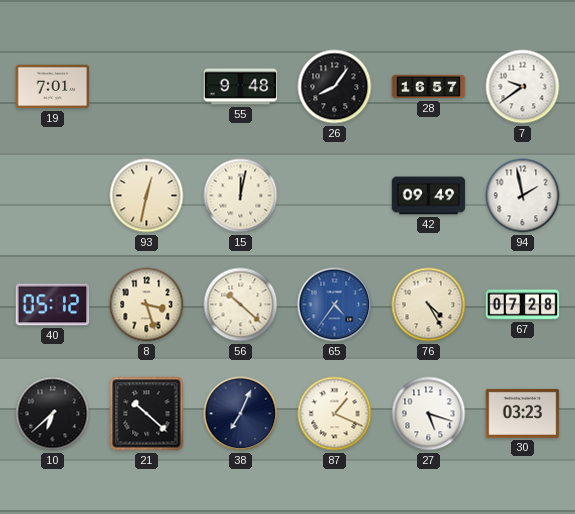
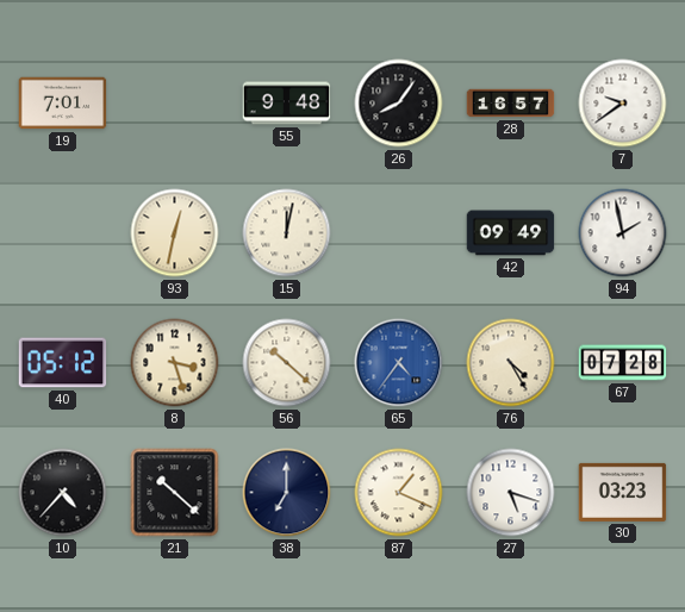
10: 6:38 -> 4:37
38: 7:04 -> 7:00
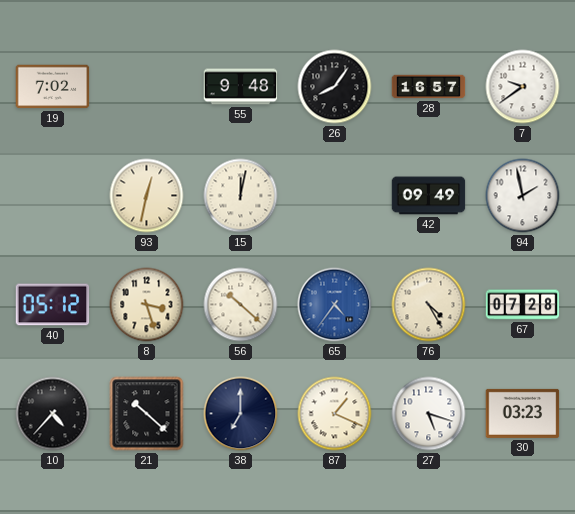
19: 7:01 -> 7:02
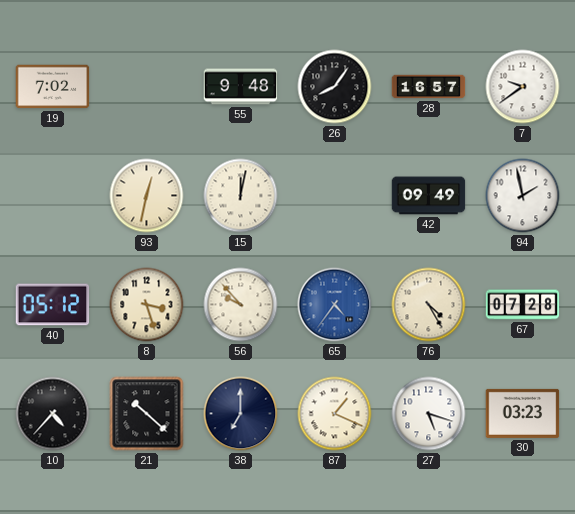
56: 10:22 -> 9:53
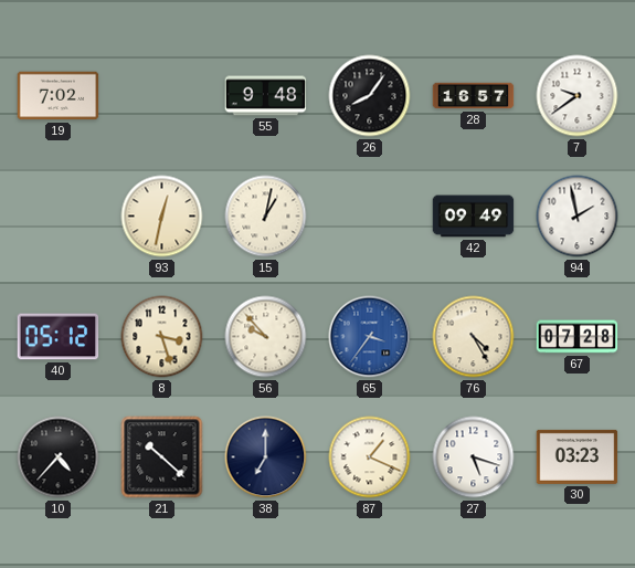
15: 12:02 -> 1:02
65: 4:36 -> 3:36
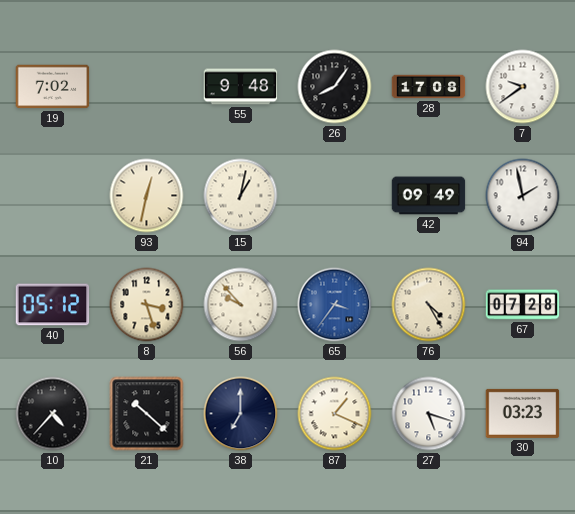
28: 16:57 -> 17:08
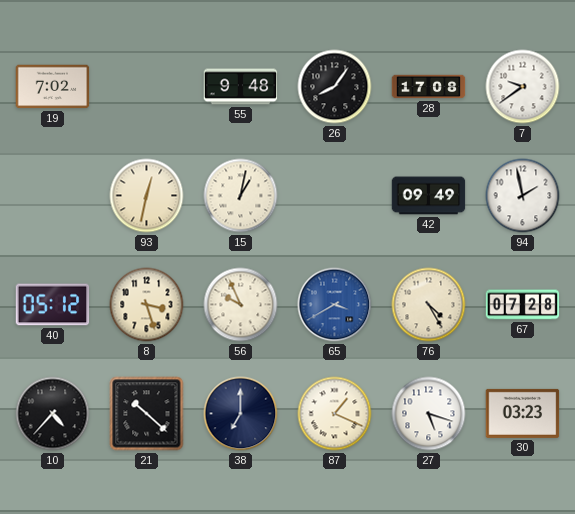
56: 9:53 -> 9:56
65: 3:36 -> 3:40
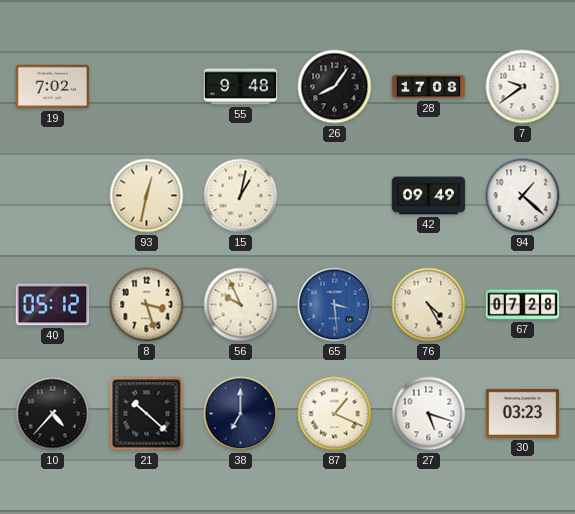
94: 1:58 -> 1:22
65: 3:40 -> 3:29
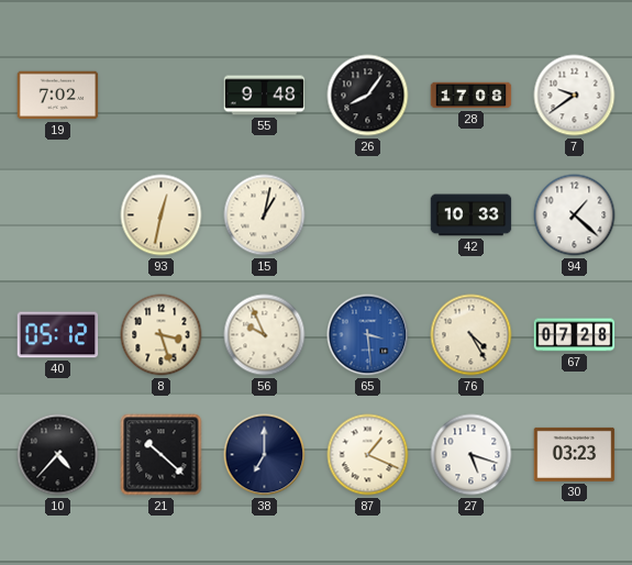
42: 09:49 -> 10:33
